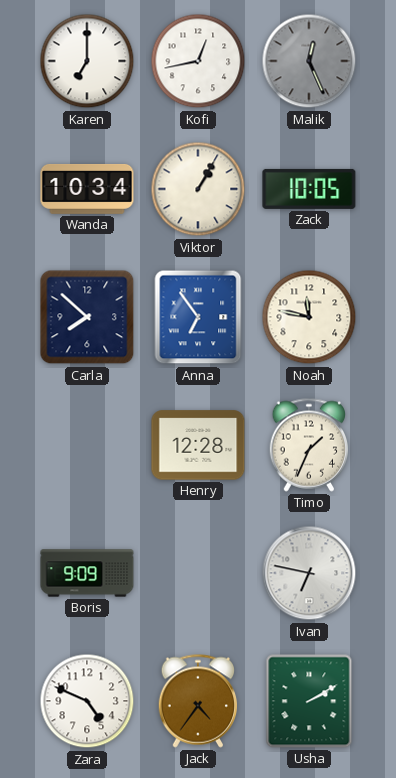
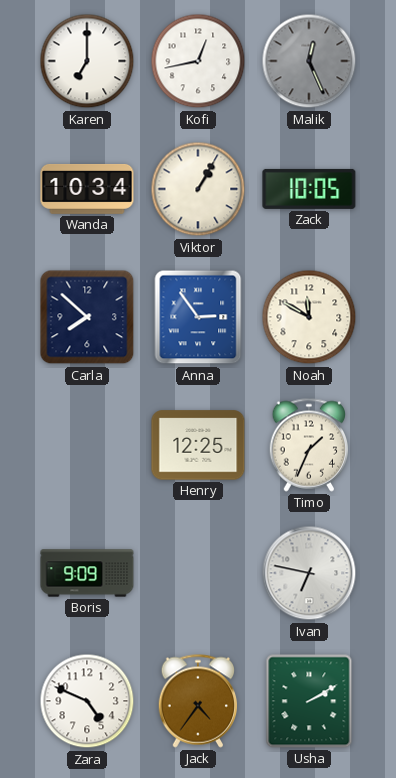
Anna: 6:54 -> 2:54
Noah: 11:47 -> 11:50
Henry: 12:28 -> 12:25
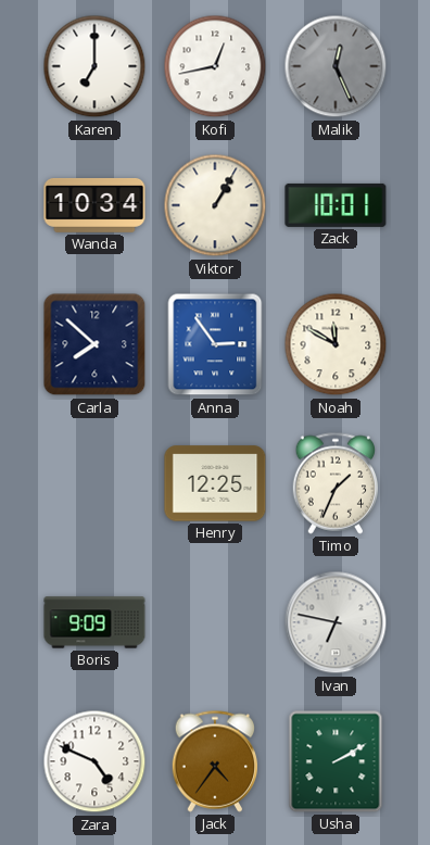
Zack: 10:05 -> 10:01
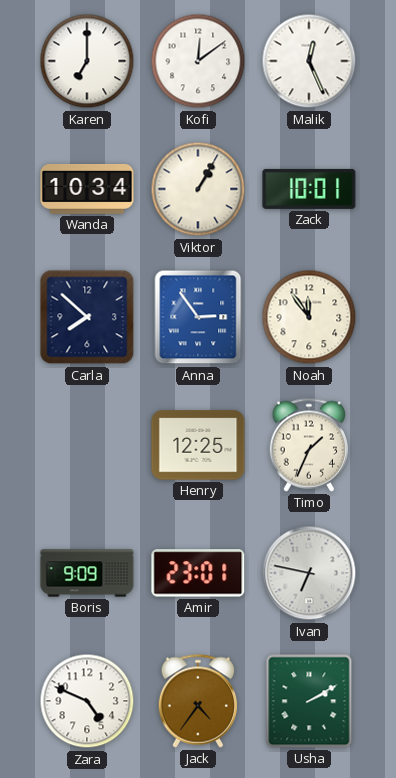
Kofi: 12:43 -> 12:09
Malik dial: grey -> white
Noah: 11:50 -> 11:54
Amir: none -> 23:01
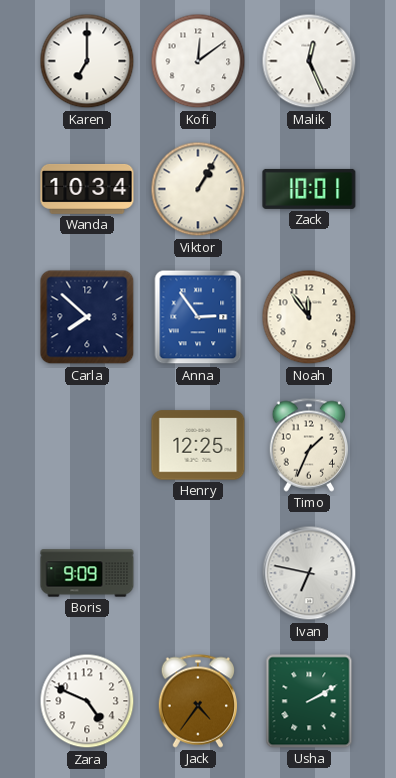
Amir: 23:01 -> none
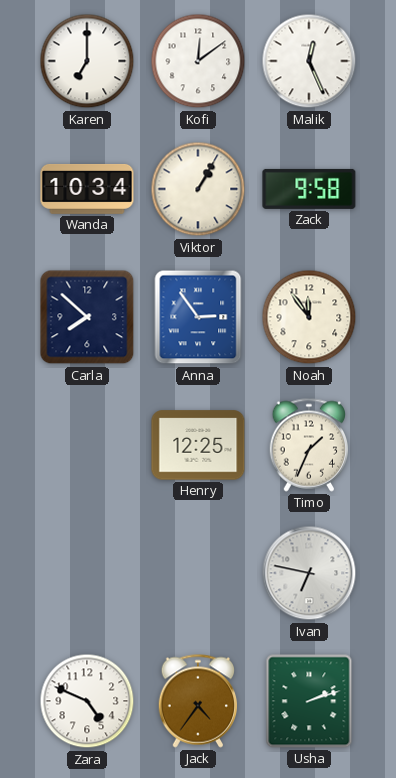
Zack: 10:01 -> 9:58
Boris: 9:09 -> none
Usha: 2:10 -> 2:12
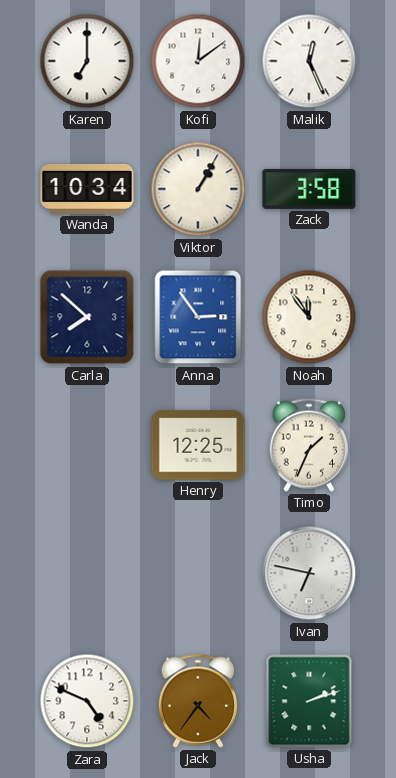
Zack: 9:58 -> 3:58
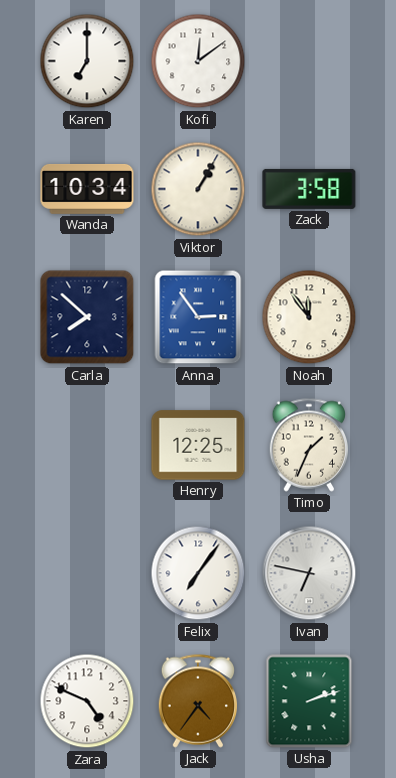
Malik: 12:26 -> none
Felix: none -> 7:06
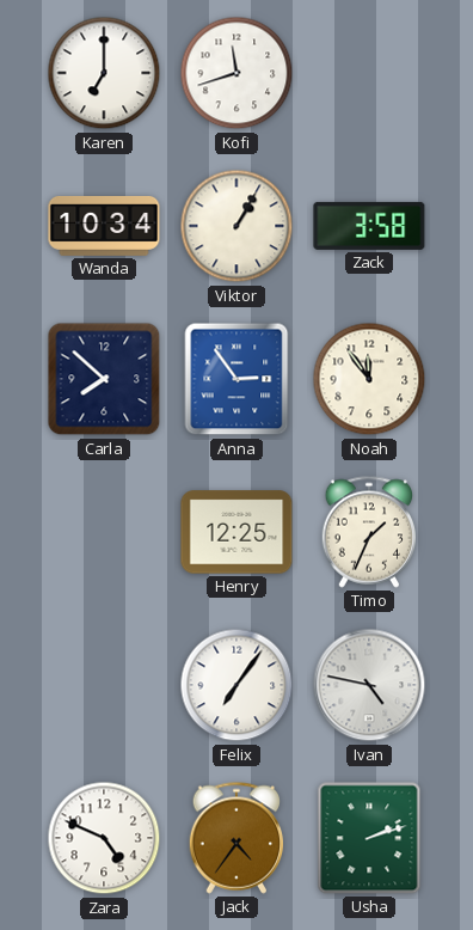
Kofi: 12:09 -> 11:42
Ivan: 6:47 -> 4:47
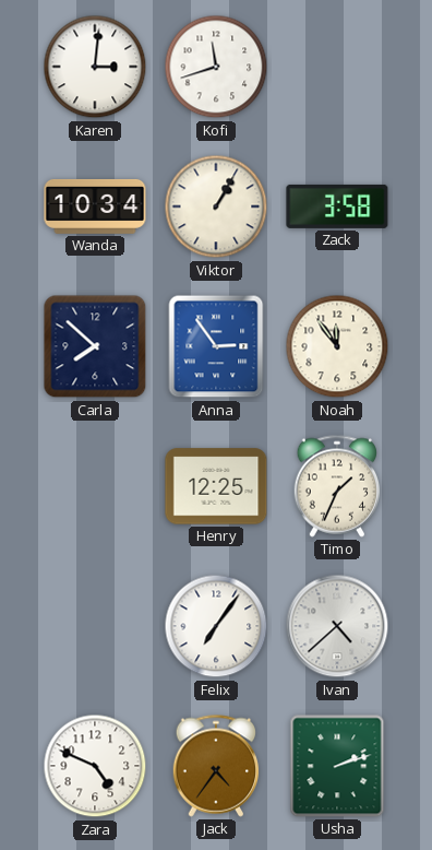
Karen: 7:00 -> 3:01
Ivan: 4:47 -> 4:38
